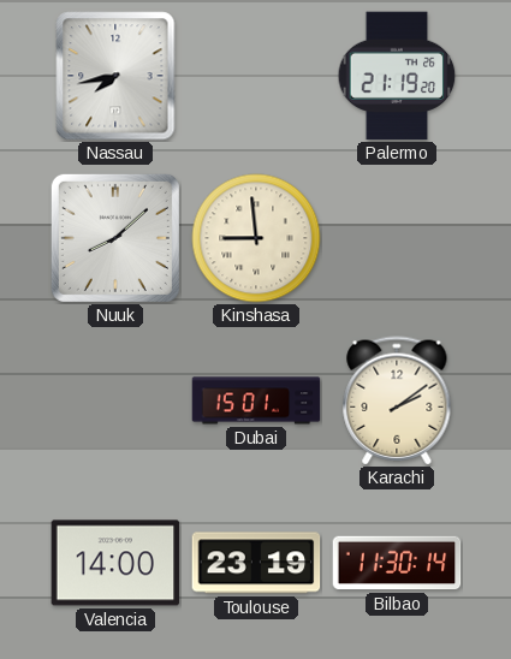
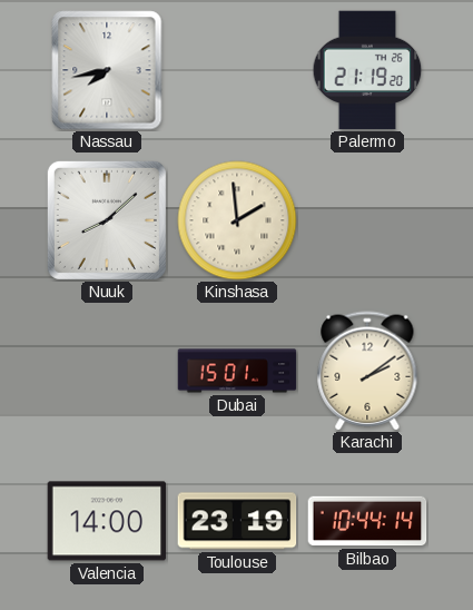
Kinshasa: 8:59 -> 1:59
Bilbao: 11:30 -> 10:44
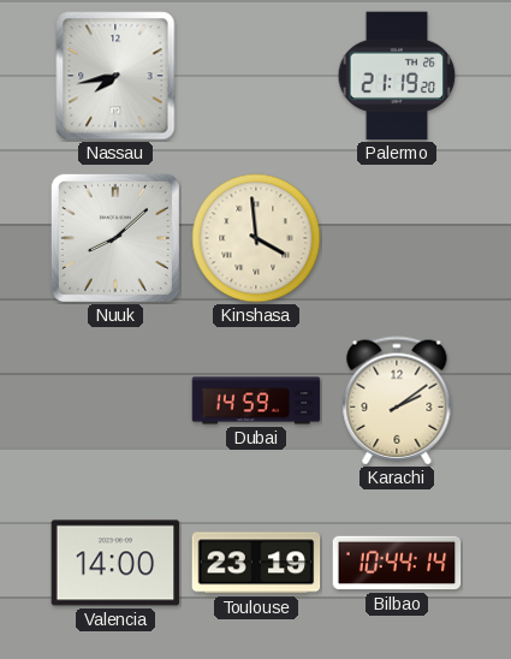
Kinshasa: 1:59 -> 3:59
Dubai: 15:01 -> 14:59
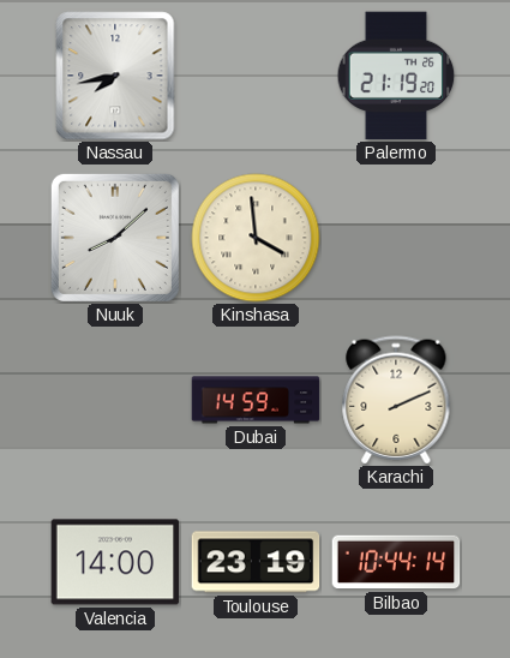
Karachi: 2:09 -> 2:11
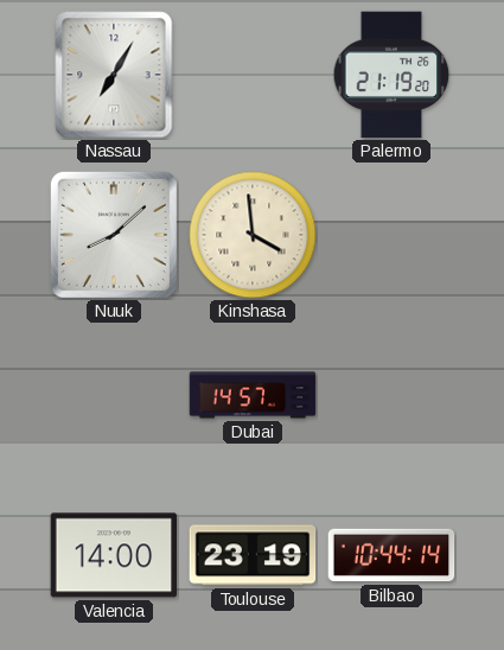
Nassau: 7:43 -> 7:05
Dubai: 14:59 -> 14:57
Karachi: 2:11 -> none
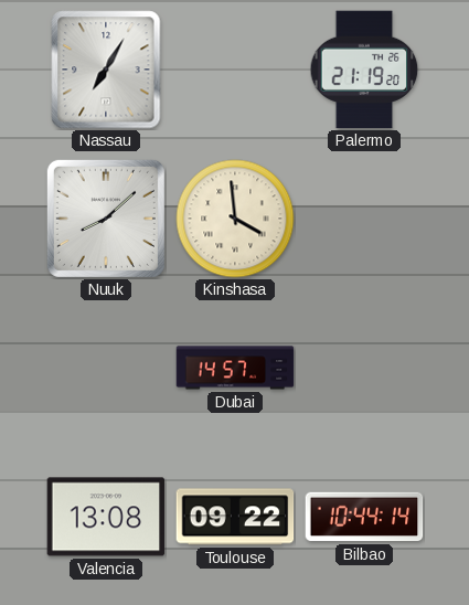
Valencia: 14:00 -> 13:08
Toulouse: 23:19 -> 09:22
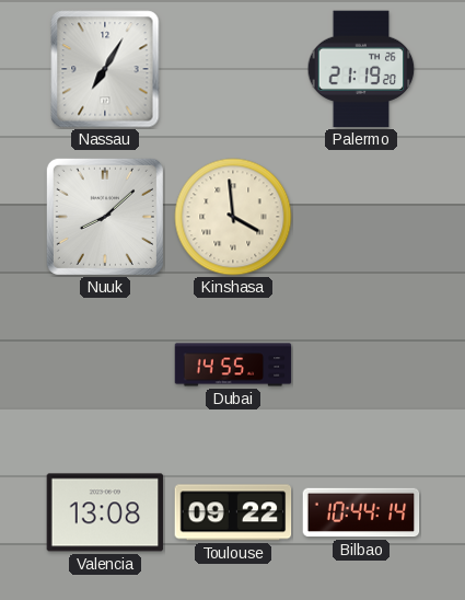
Dubai: 14:57 -> 14:55
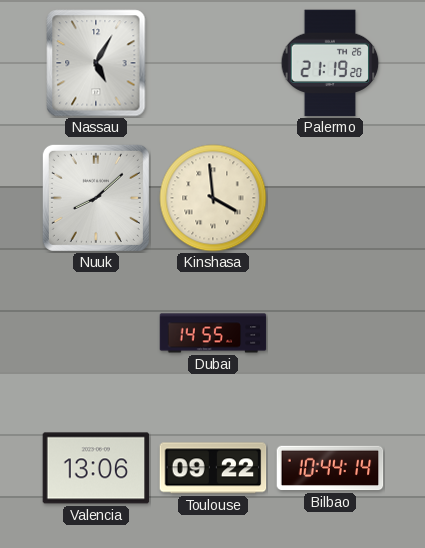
Nassau: 7:05 -> 5:05
Valencia: 13:08 -> 13:06
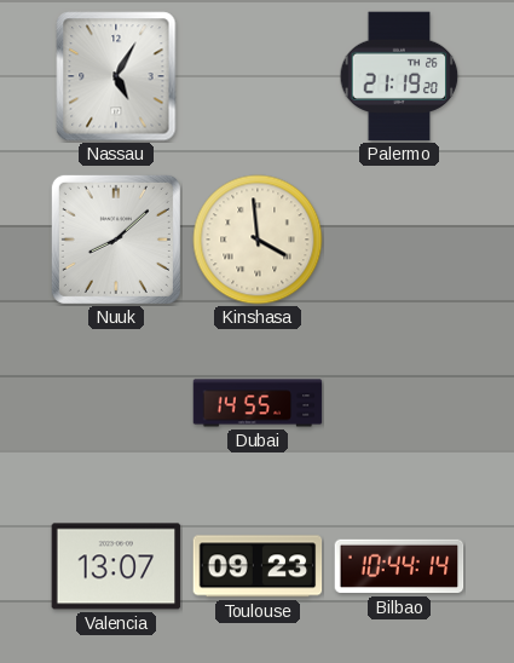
Valencia: 13:06 -> 13:07
Toulouse: 09:22 -> 09:23
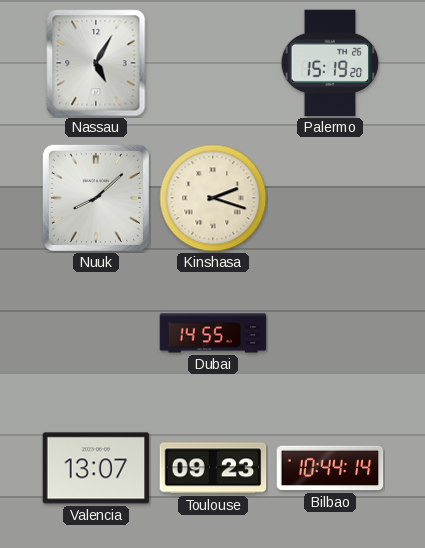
Palermo: 21:19 -> 15:19
Kinshasa: 3:59 -> 2:18
